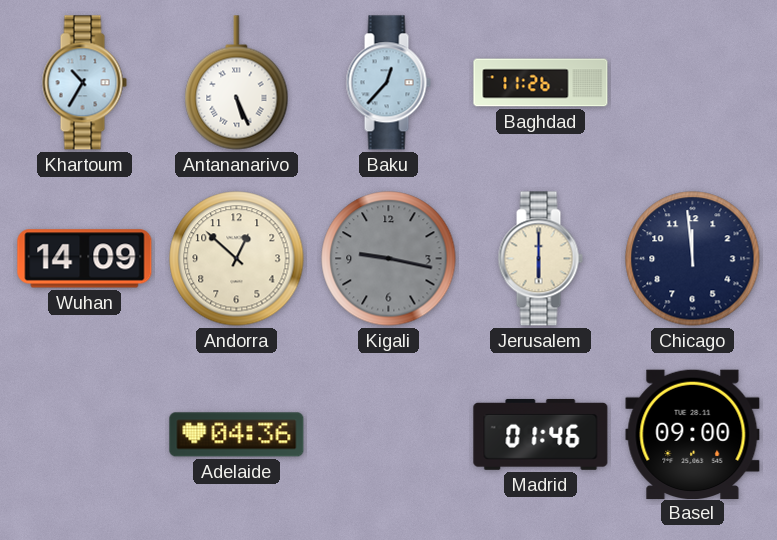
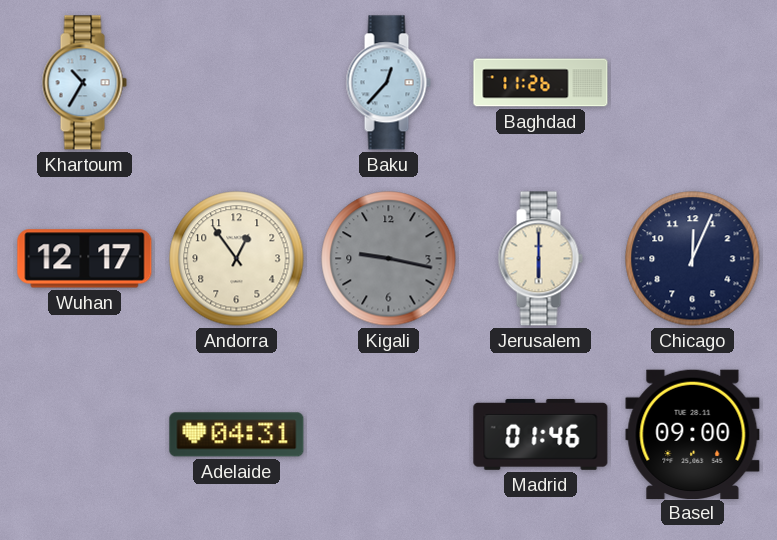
Antananarivo: 5:26 -> none
Wuhan: 14:09 -> 12:17
Andorra: 12:52 -> 12:54
Chicago: 11:59 -> 12:04
Adelaide: 04:36 -> 04:31
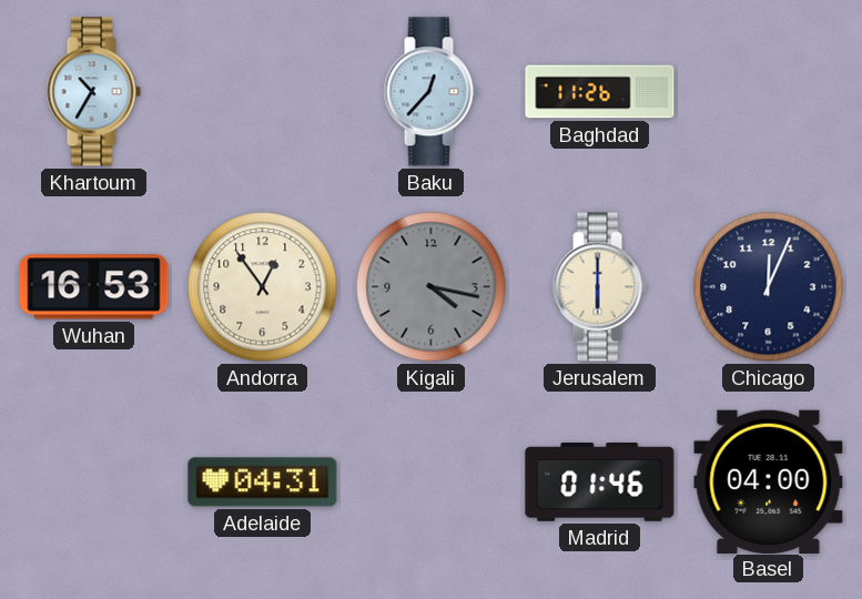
Wuhan: 12:17 -> 16:53
Kigali: 9:17 -> 4:17
Basel: 09:00 -> 04:00
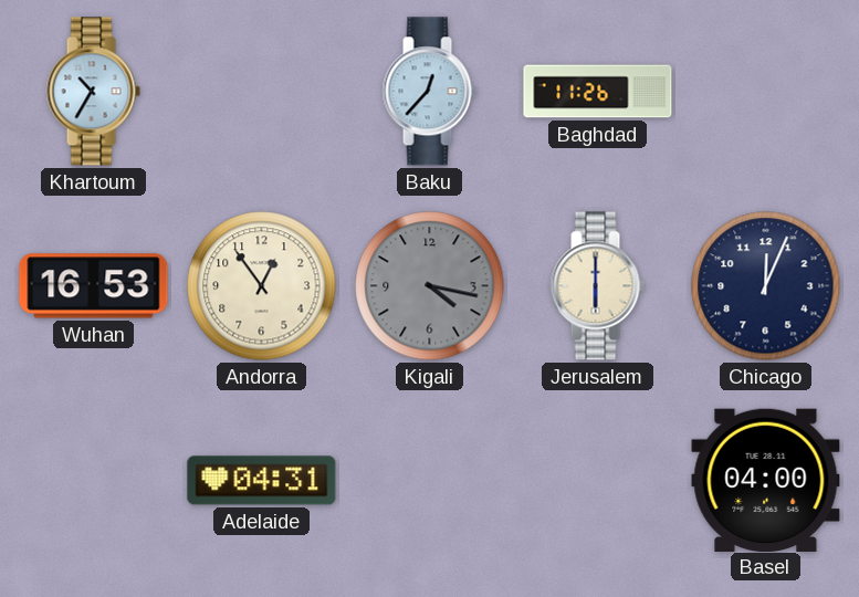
Madrid: 01:46 -> none
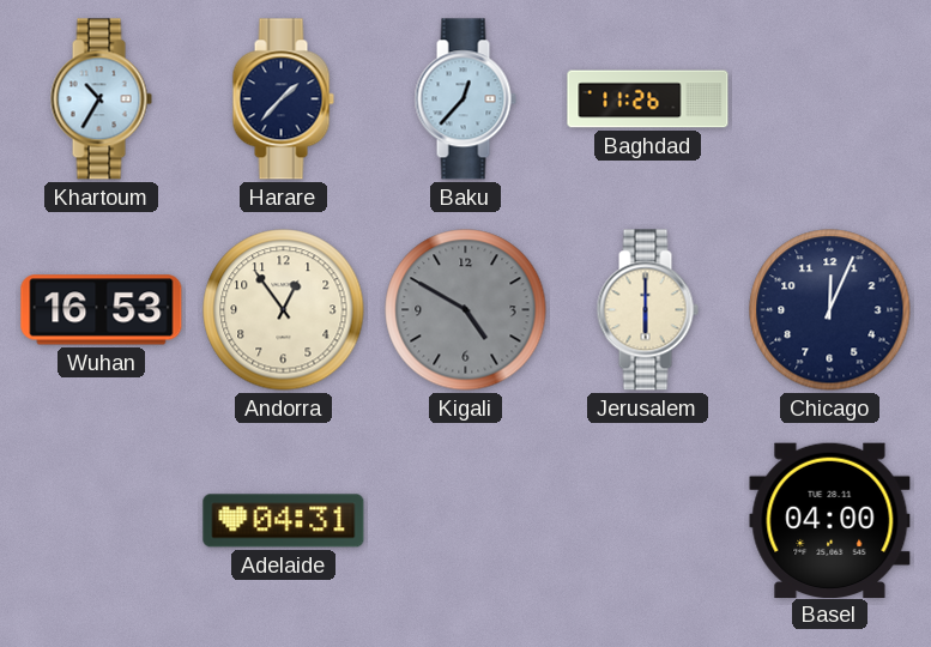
Harare: none -> 1:37
Kigali: 4:17 -> 4:50
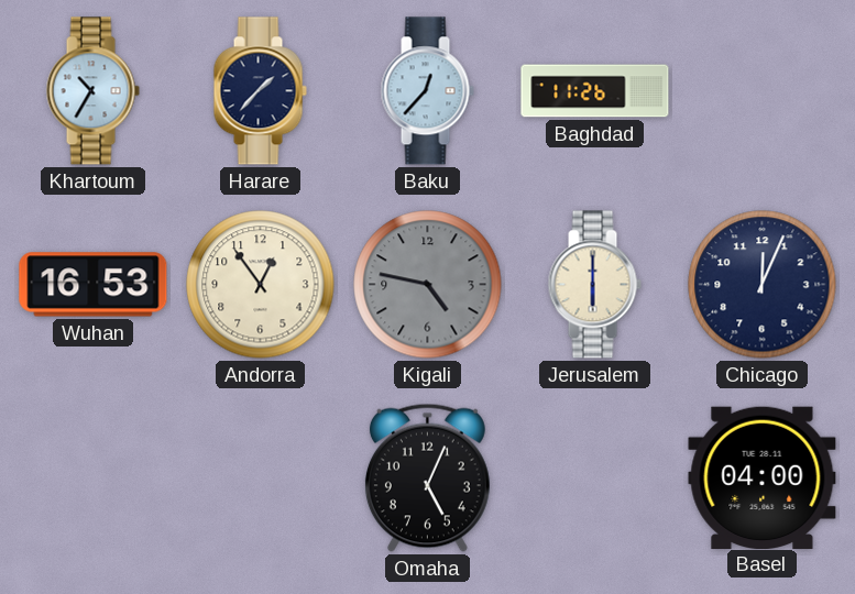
Kigali: 4:50 -> 4:47
Adelaide: 04:31 -> none
Omaha: none -> 5:04
